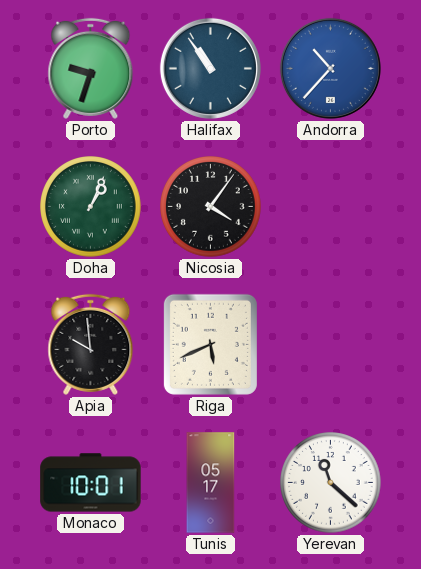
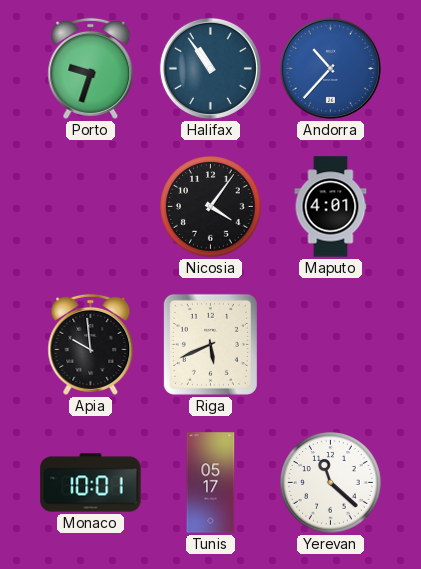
Doha: 1:04 -> none
Maputo: none -> 4:01
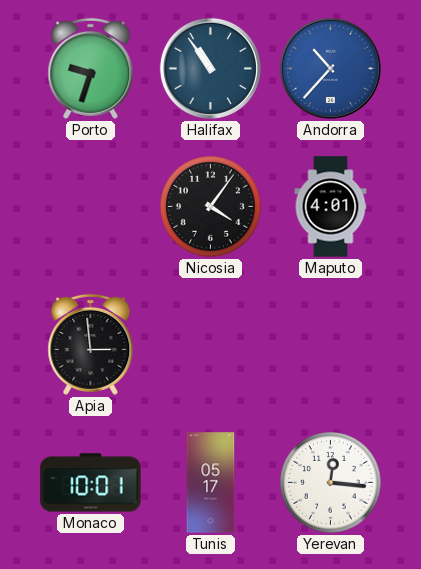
Apia: 9:59 -> 2:59
Riga: 5:41 -> none
Yerevan: 11:22 -> 12:16
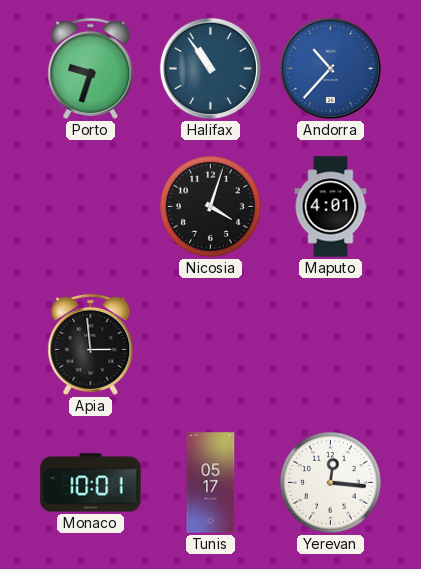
Nicosia: 4:06 -> 4:03
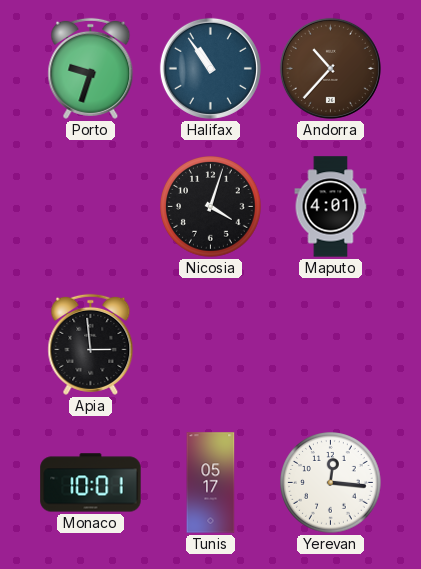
Andorra dial: blue -> brown
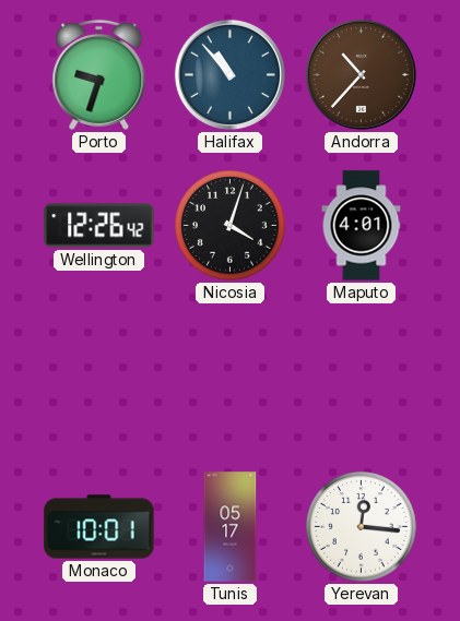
Halifax: 10:54 -> 10:53
Wellington: none -> 12:26
Apia: 2:59 -> none
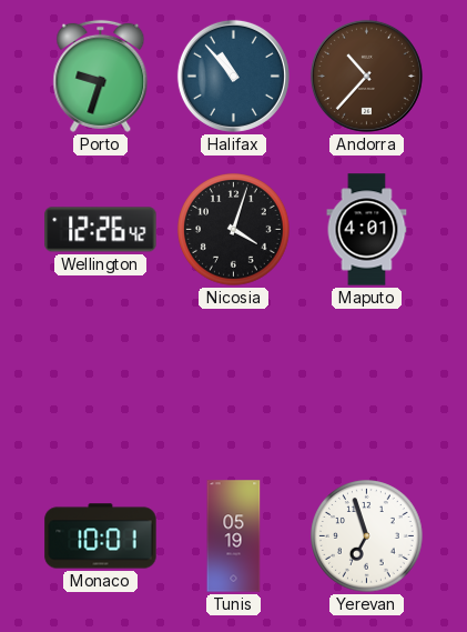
Tunis: 05:17 -> 05:19
Yerevan: 12:16 -> 6:57
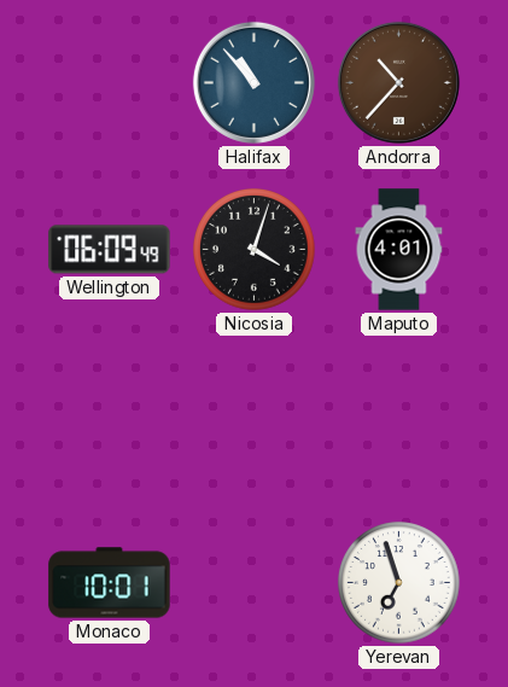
Porto: 9:33 -> none
Wellington: 12:26 -> 06:09
Tunis: 05:19 -> none
